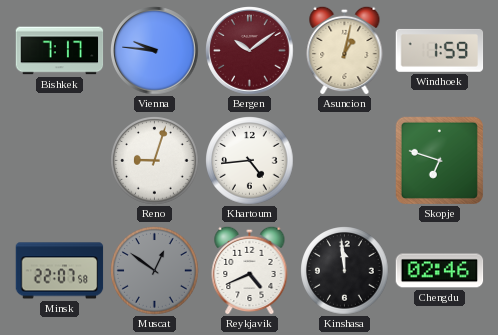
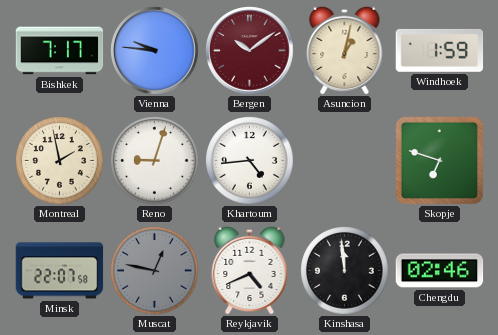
Montreal: none -> 1:58
Muscat: 12:51 -> 12:47
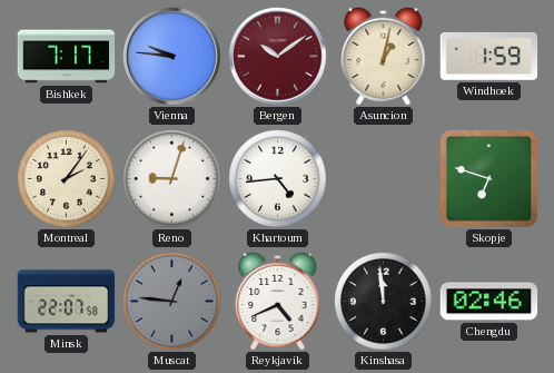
Montreal: 1:58 -> 2:06
Muscat: 12:47 -> 12:46
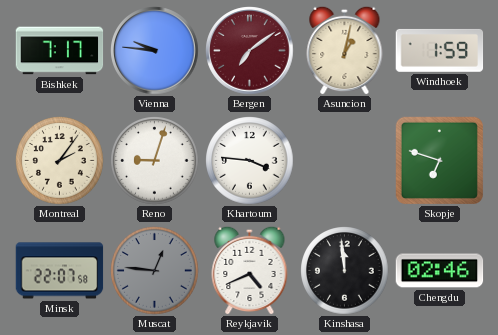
Bergen: 10:09 -> 7:09
Khartoum: 4:44 -> 3:46
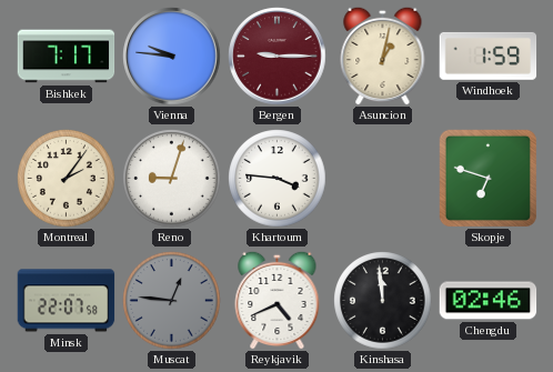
Bergen: 7:09 -> 9:15
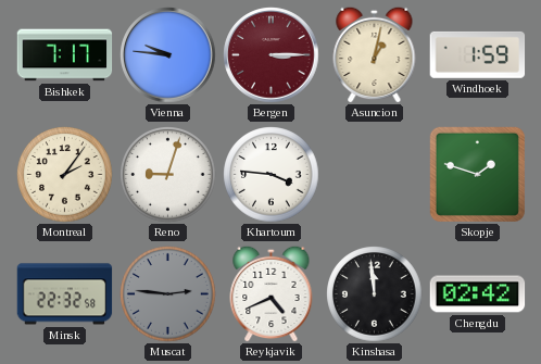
Bergen: 9:15 -> 3:15
Skopje: 6:48 -> 1:48
Minsk: 22:07 -> 22:32
Muscat: 12:46 -> 2:46
Chengdu: 02:46 -> 02:42
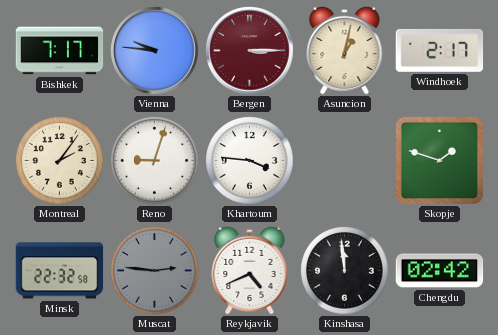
Windhoek: 1:59 -> 2:17
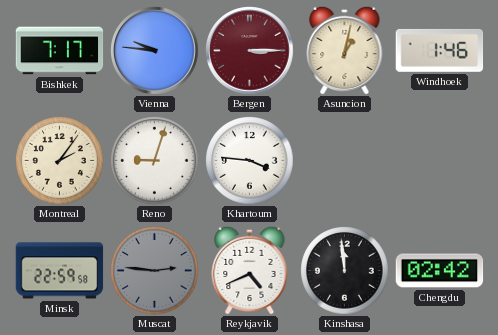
Windhoek: 2:17 -> 1:46
Skopje: 1:48 -> none
Minsk: 22:32 -> 22:59
